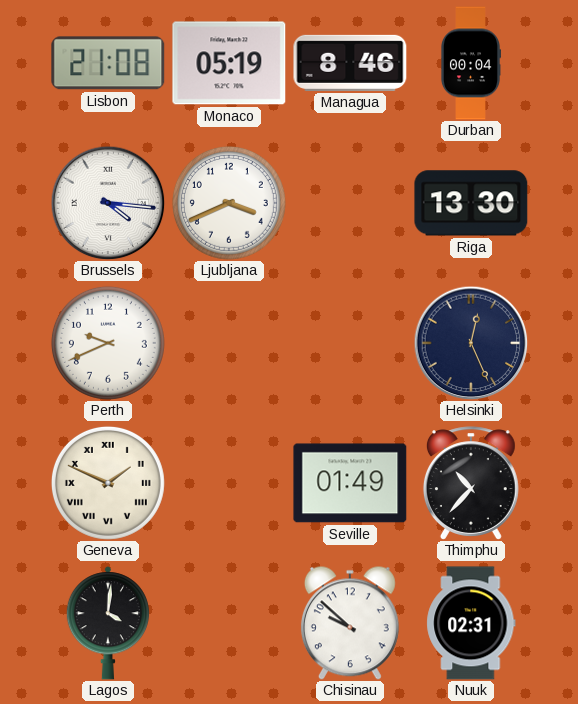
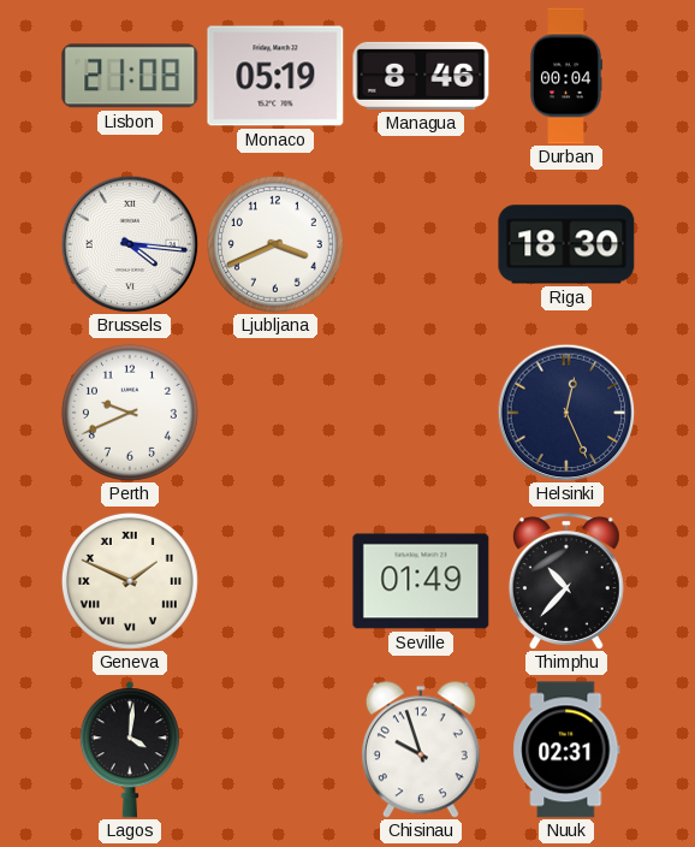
Riga: 13:30 -> 18:30
Chisinau: 9:52 -> 9:57
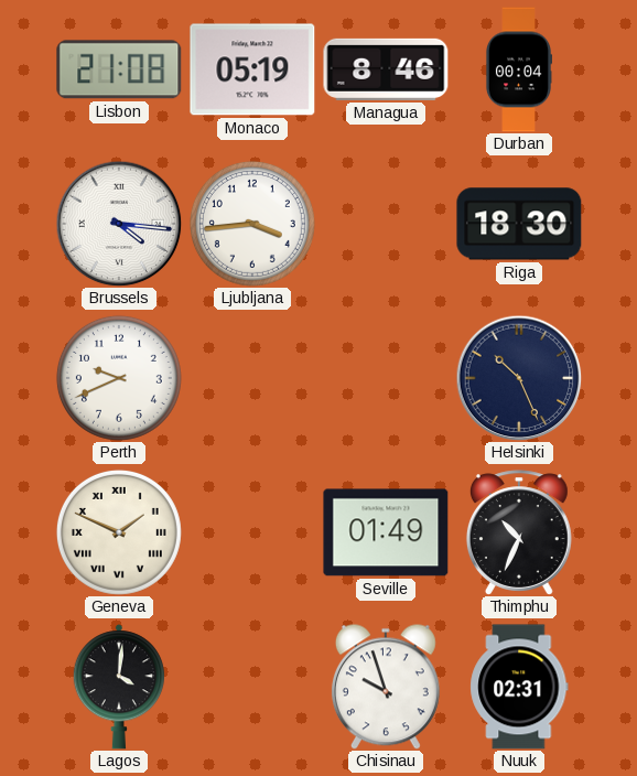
Ljubljana: 3:41 -> 3:44
Helsinki: 12:26 -> 10:26
Thimphu: 10:37 -> 10:34
